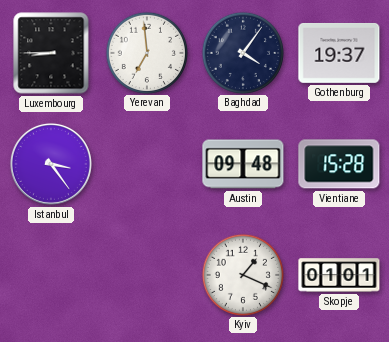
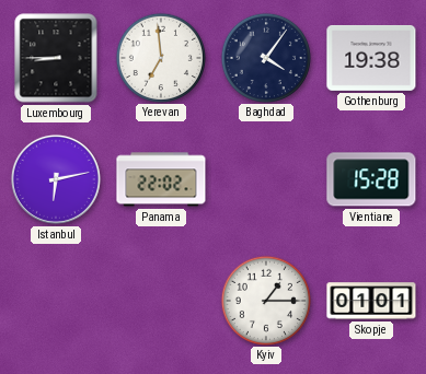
Gothenburg: 19:37 -> 19:38
Istanbul: 3:24 -> 6:13
Panama: none -> 22:02
Austin: 09:48 -> none
Kyiv: 1:19 -> 1:15
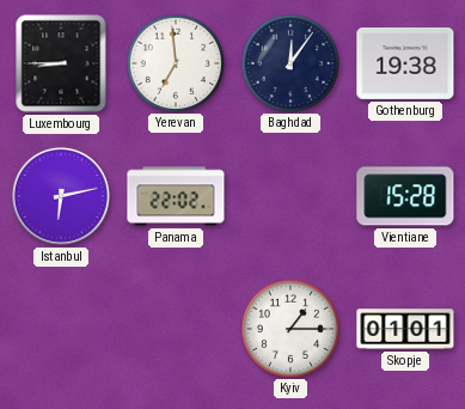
Baghdad: 4:06 -> 12:06
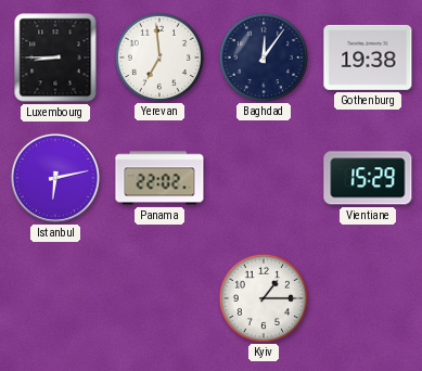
Vientiane: 15:28 -> 15:29
Skopje: 01:01 -> none
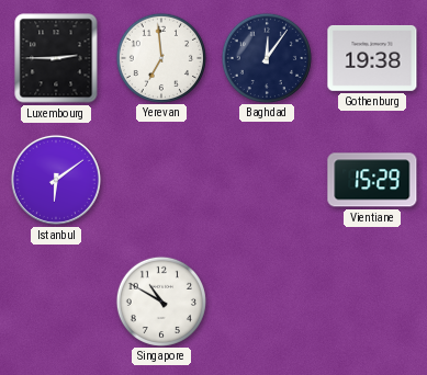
Luxembourg: 8:45 -> 2:45
Istanbul: 6:13 -> 6:09
Panama: 22:02 -> none
Singapore: none -> 10:50
Kyiv: 1:15 -> none
